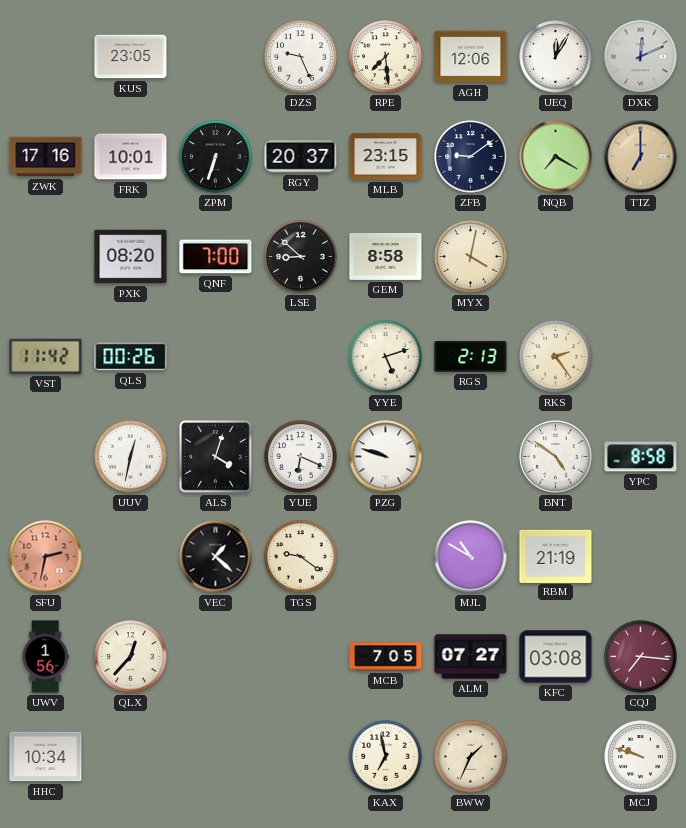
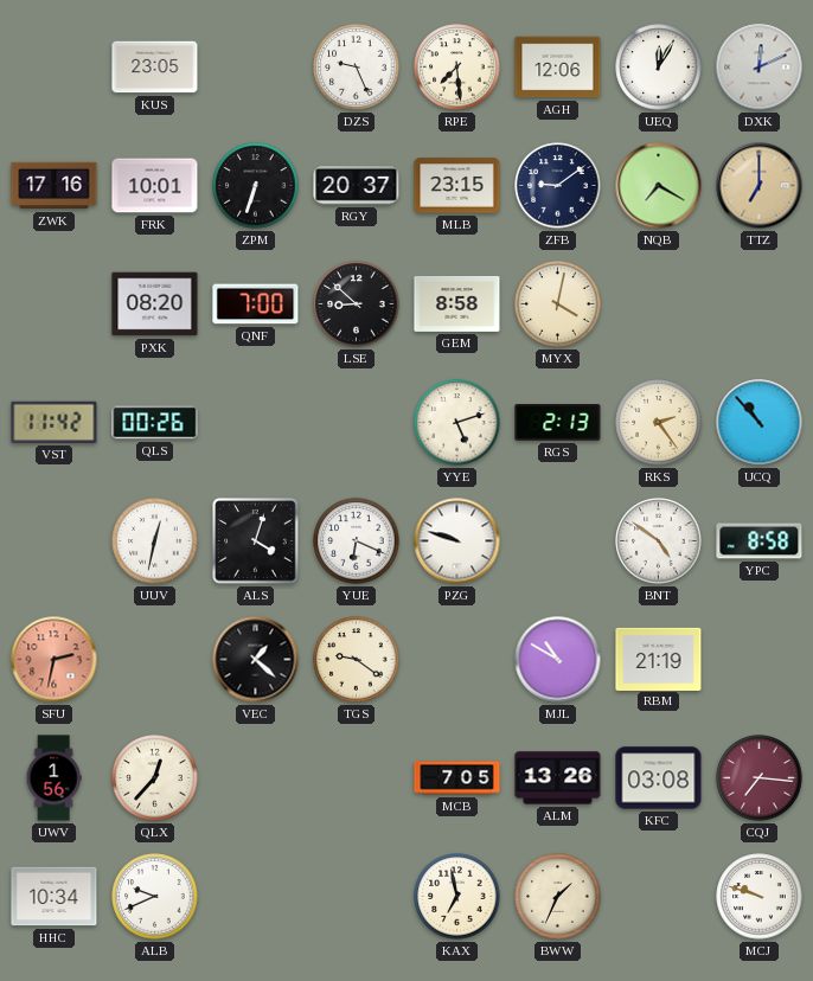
UCQ: none -> 10:53
ALM: 07:27 -> 13:26
ALB: none -> 9:41
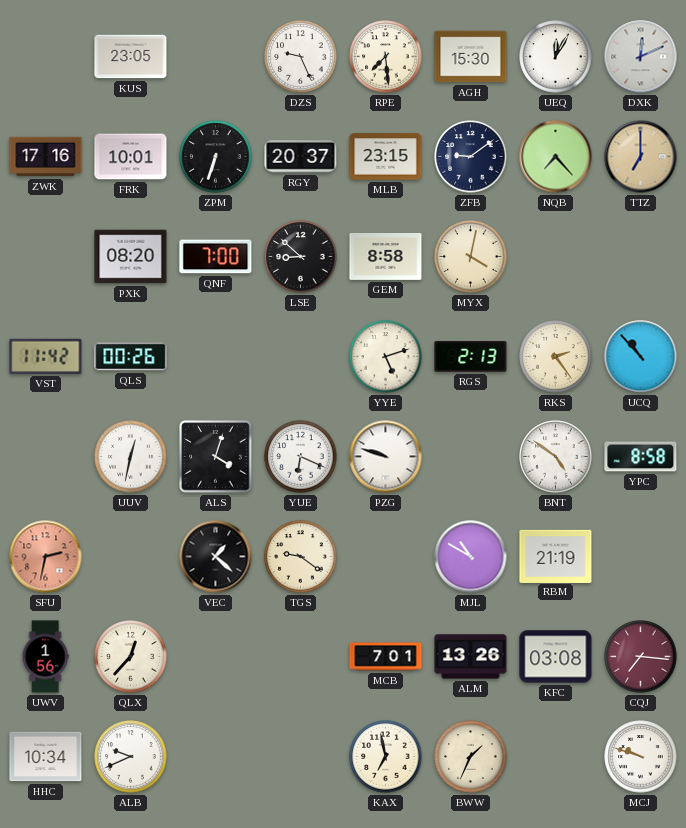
AGH: 12:06 -> 15:30
NQB: 7:20 -> 7:23
MCB: 7:05 -> 7:01
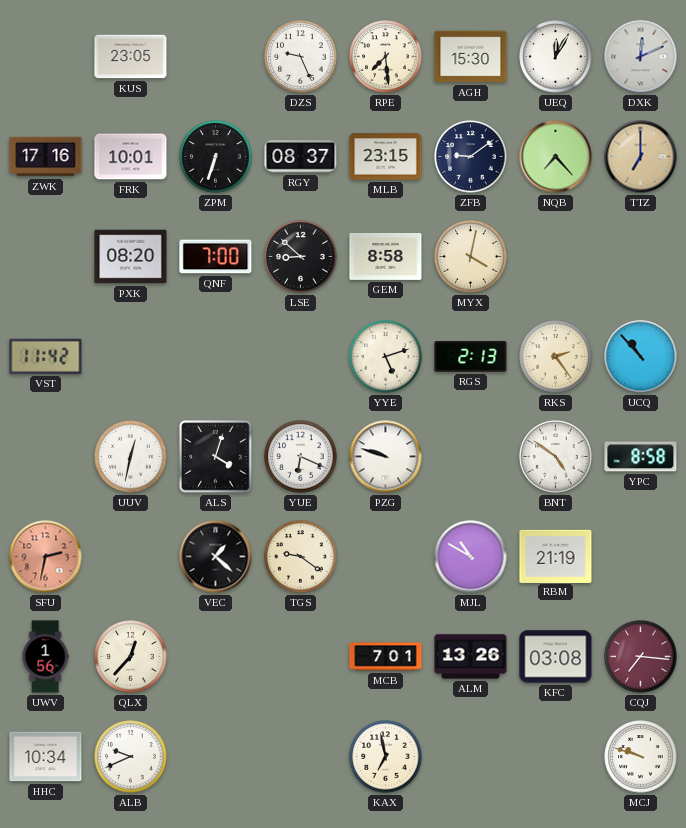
RGY: 20:37 -> 08:37
QLS: 00:26 -> none
BWW: 1:34 -> none
